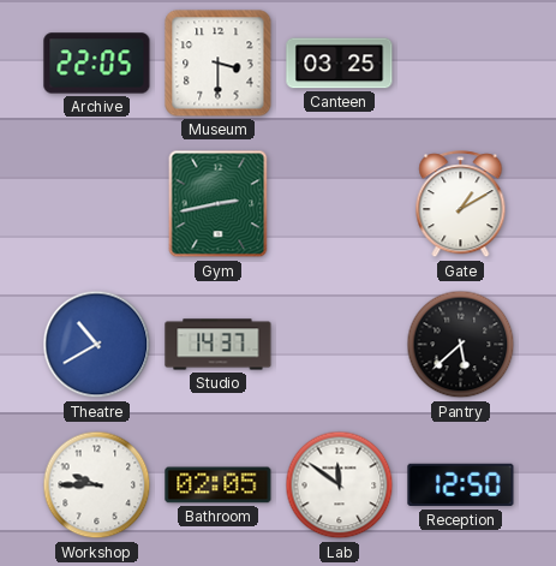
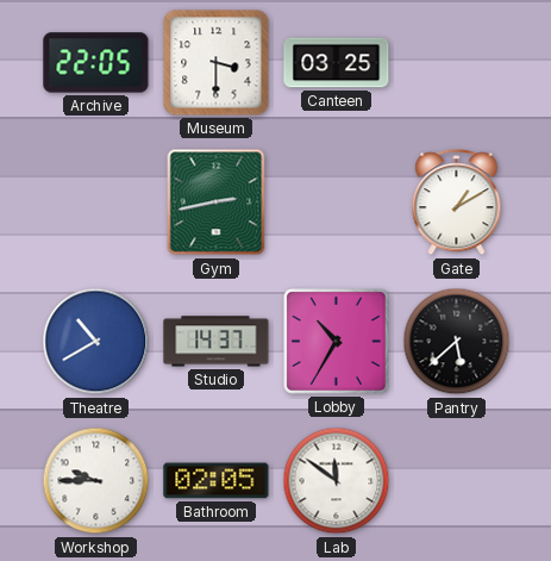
Lobby: none -> 10:35
Reception: 12:50 -> none
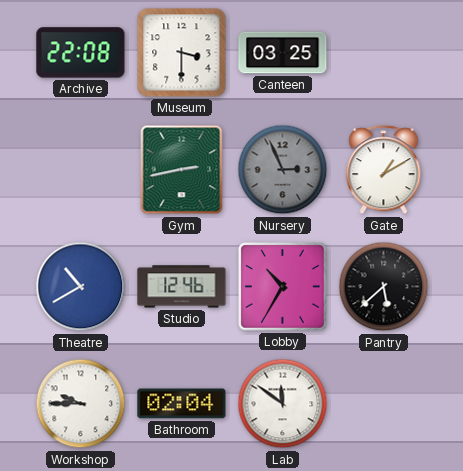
Archive: 22:05 -> 22:08
Nursery: none -> 2:56
Studio: 14:37 -> 12:46
Bathroom: 02:05 -> 02:04
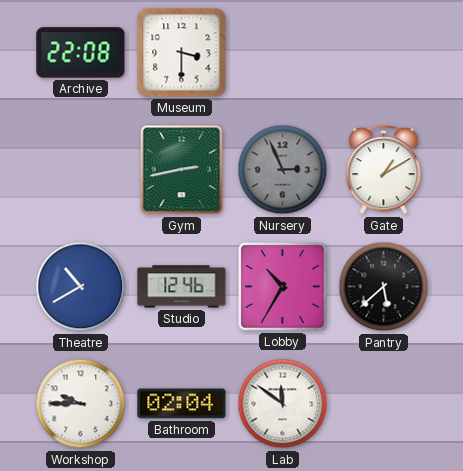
Canteen: 03:25 -> none
